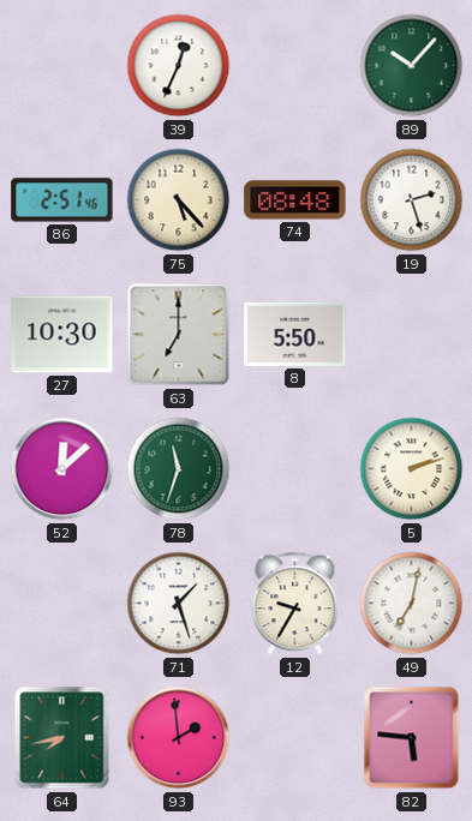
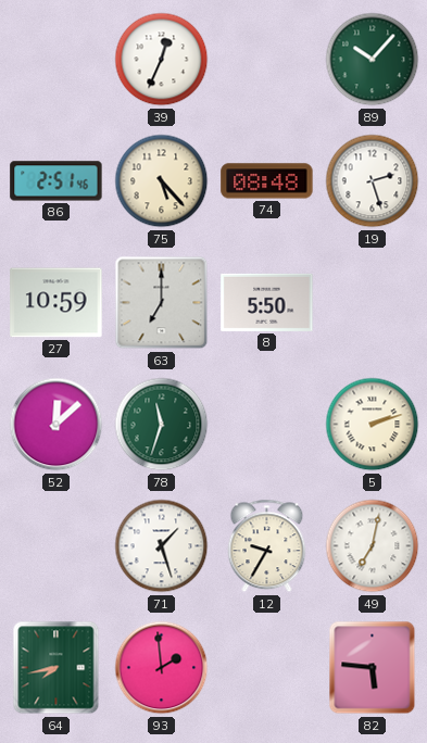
27: 10:30 -> 10:59
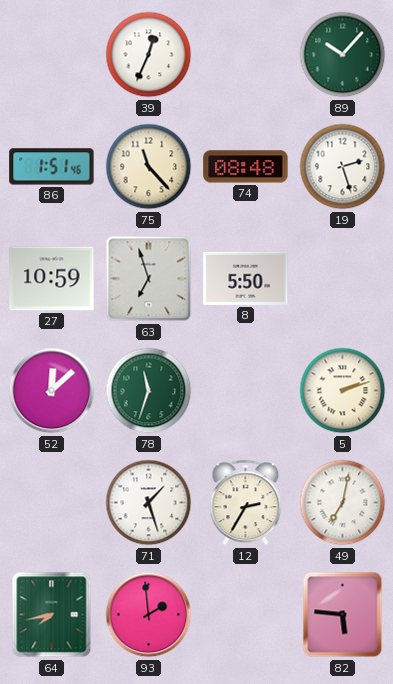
86: 2:51 -> 1:51
75: 5:23 -> 11:23
63: 7:00 -> 6:57
12: 9:35 -> 2:35
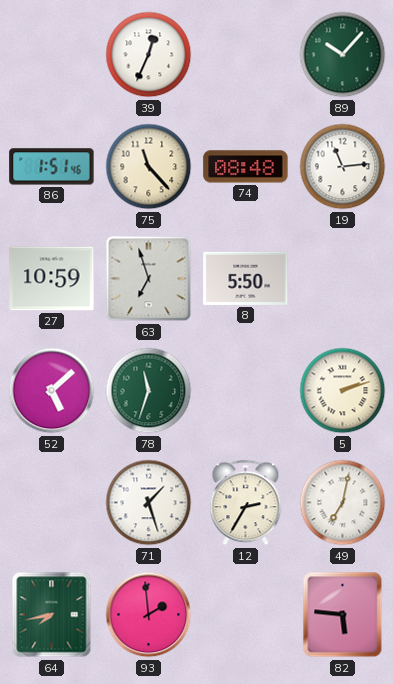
19: 2:27 -> 11:14
52: 12:08 -> 5:08
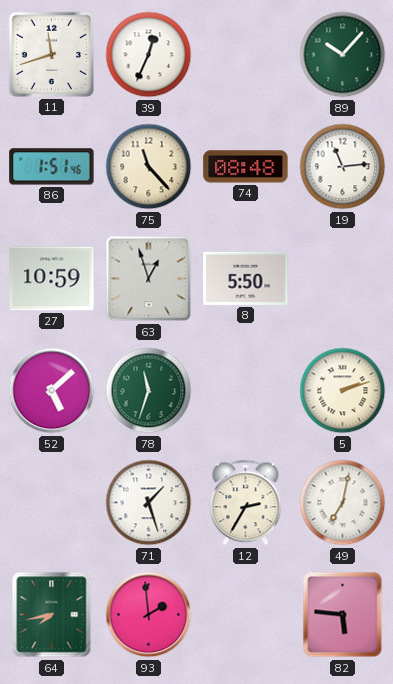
11: none -> 11:42
63: 6:57 -> 12:57
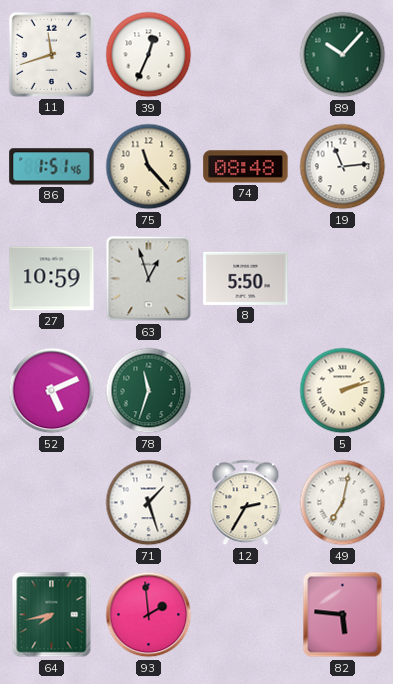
52: 5:08 -> 5:11
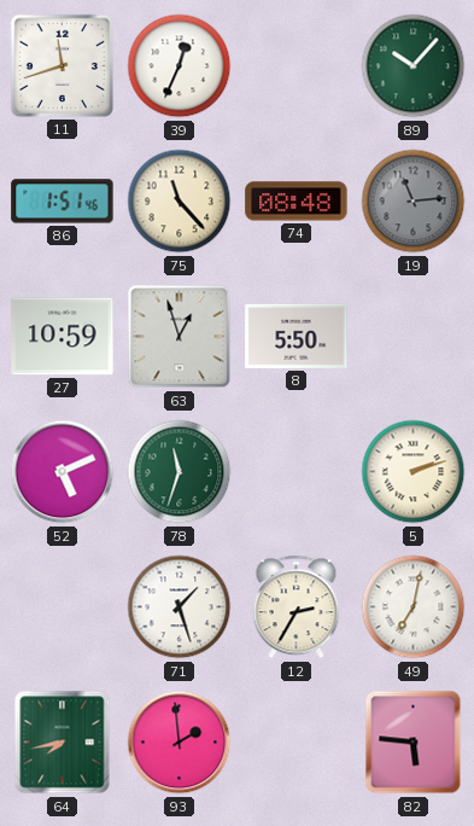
19 dial: white -> grey
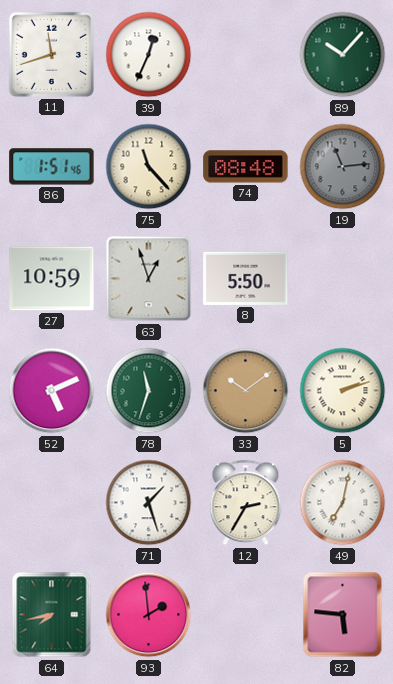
33: none -> 10:09
